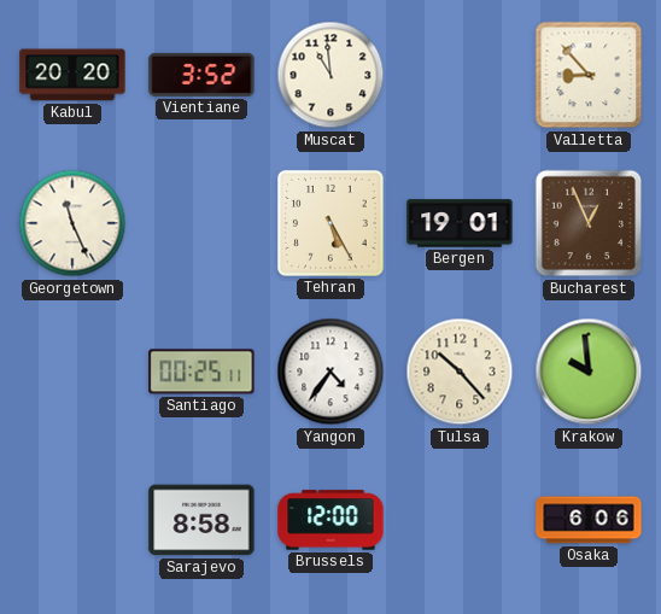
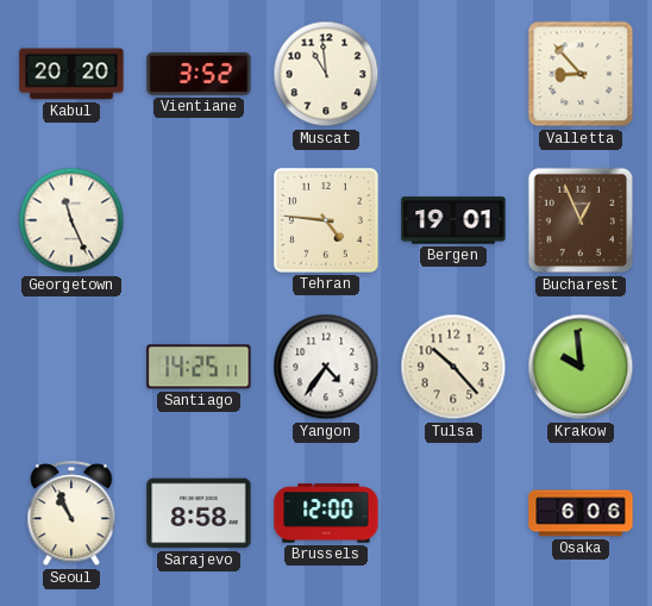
Tehran: 5:25 -> 4:46
Santiago: 00:25 -> 14:25
Seoul: none -> 10:56
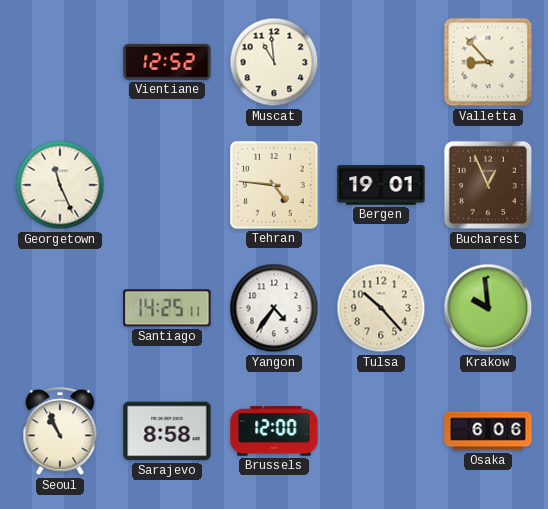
Kabul: 20:20 -> none
Vientiane: 3:52 -> 12:52
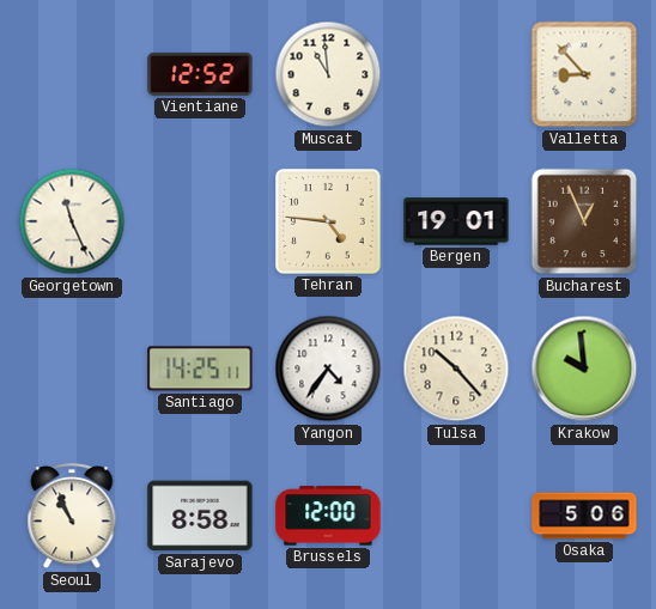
Osaka: 6:06 -> 5:06
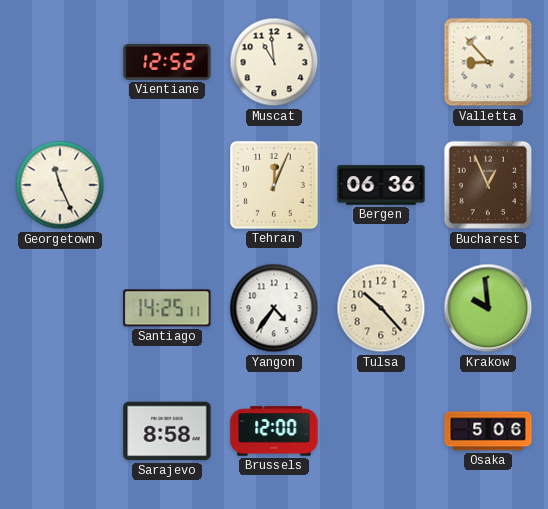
Tehran: 4:46 -> 12:04
Bergen: 19:01 -> 06:36
Seoul: 10:56 -> none
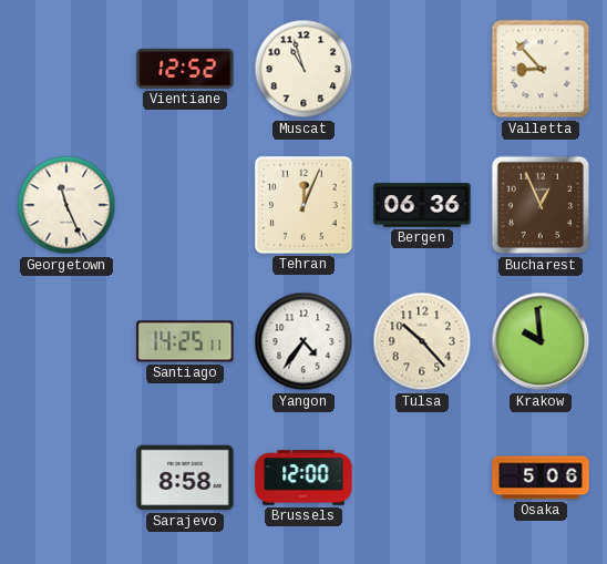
Muscat: 10:59 -> 10:57
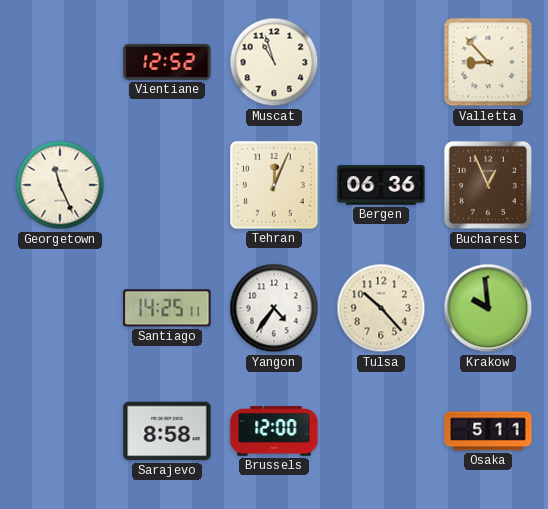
Osaka: 5:06 -> 5:11
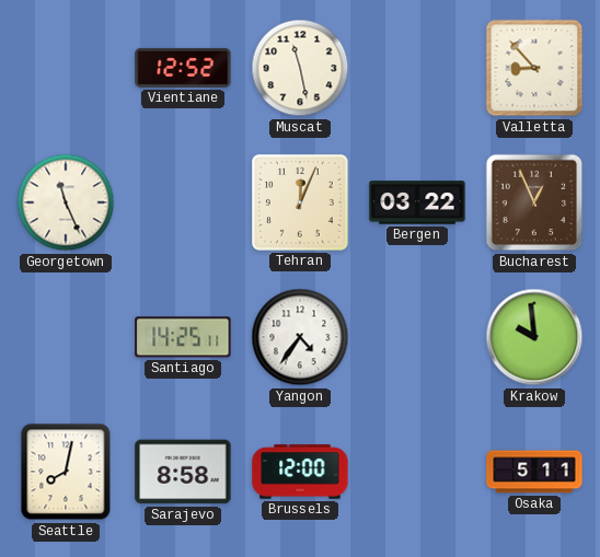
Muscat: 10:57 -> 11:28
Bergen: 06:36 -> 03:22
Tulsa: 10:23 -> none
Seattle: none -> 8:02
